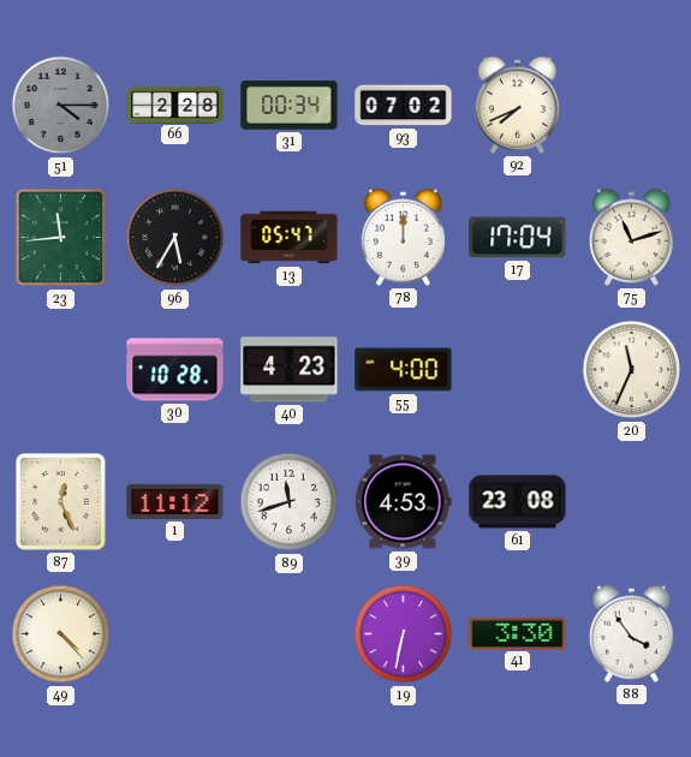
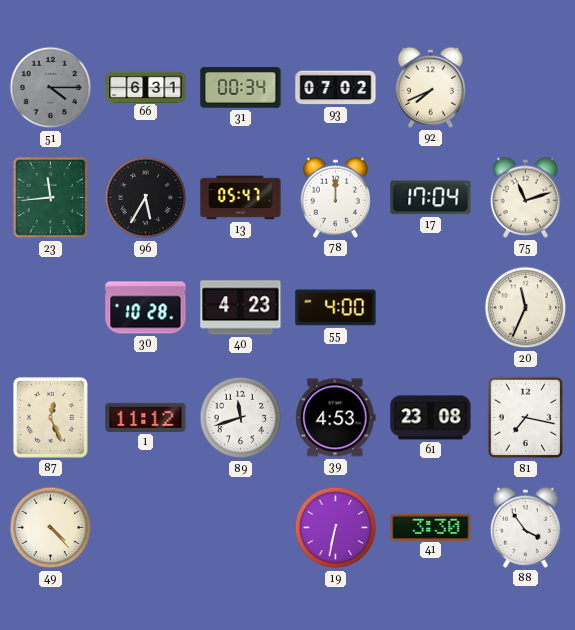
66: 2:28 -> 6:31
81: none -> 7:17
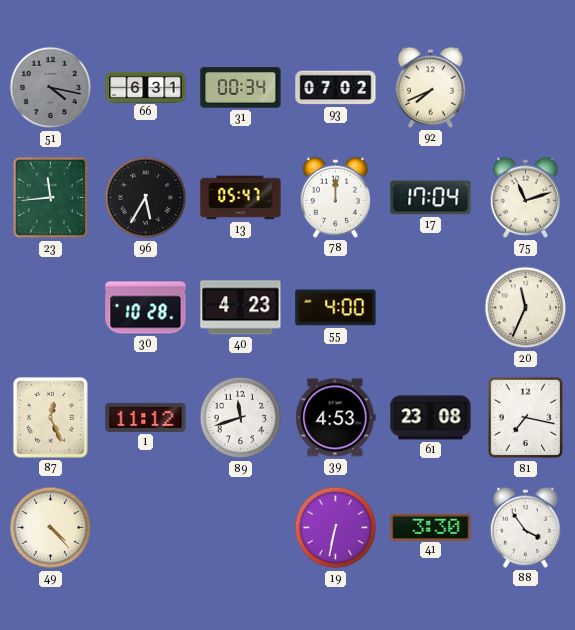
51: 4:15 -> 4:17
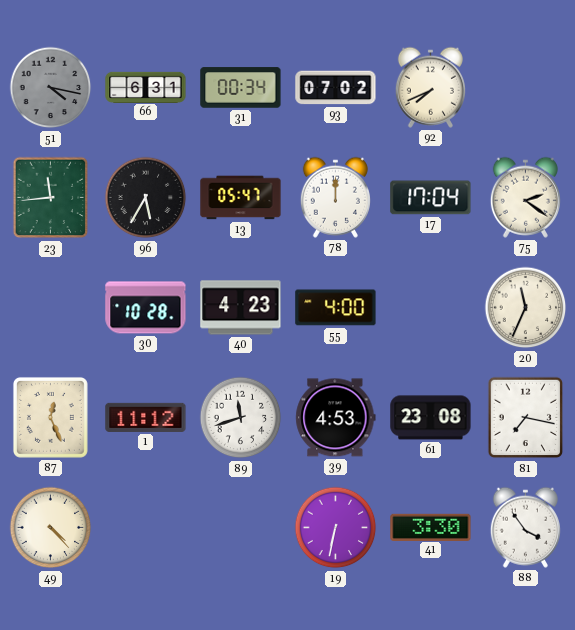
75: 11:12 -> 2:21
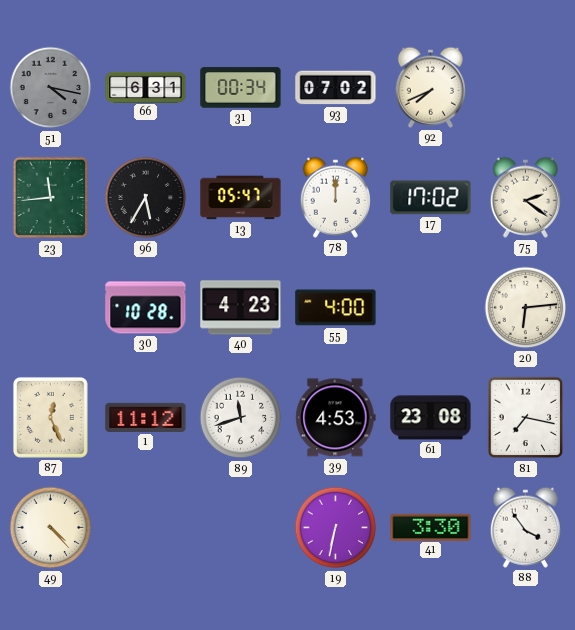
17: 17:04 -> 17:02
20: 11:34 -> 6:14
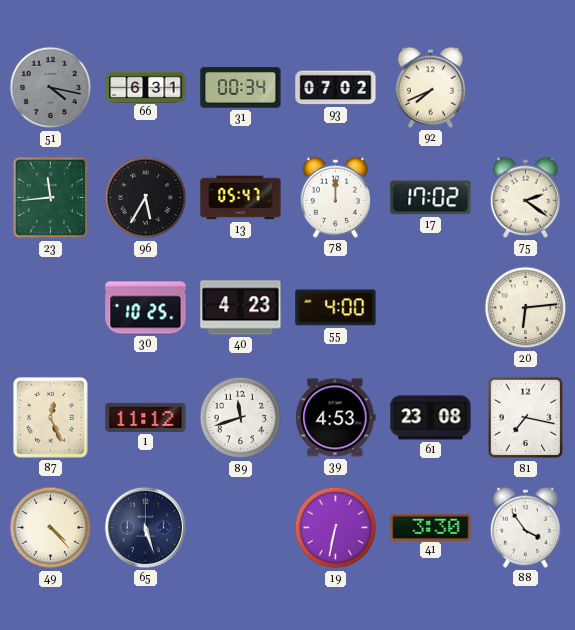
30: 10:28 -> 10:25
65: none -> 5:27
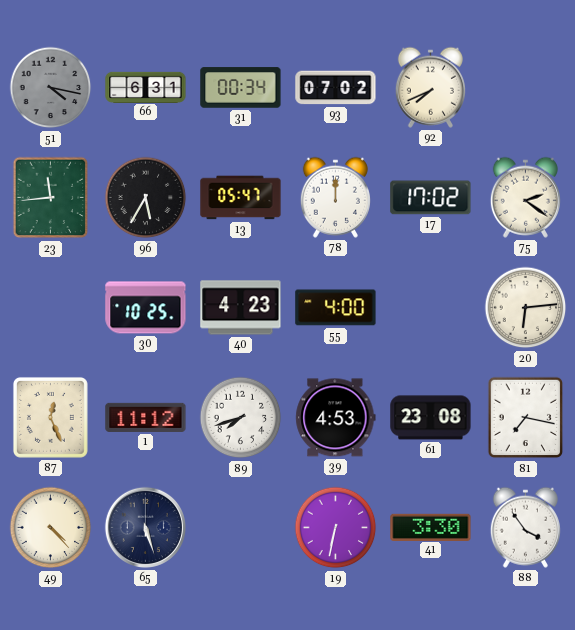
89: 11:42 -> 7:42
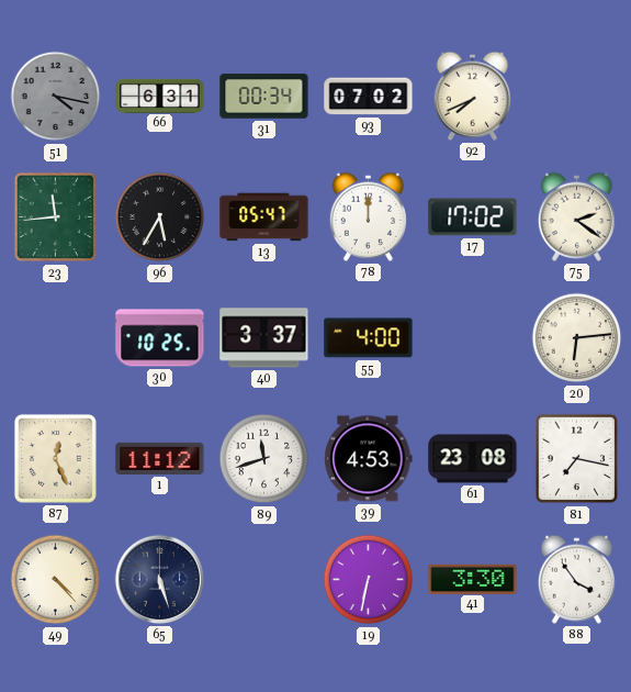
40: 4:23 -> 3:37
89: 7:42 -> 11:42
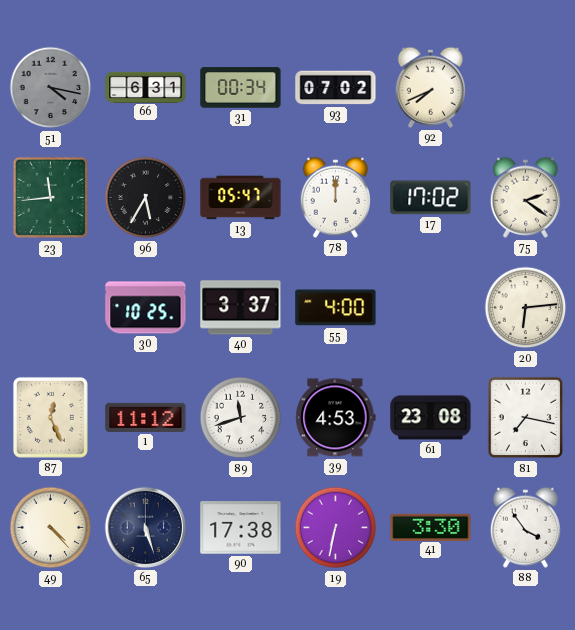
90: none -> 17:38
